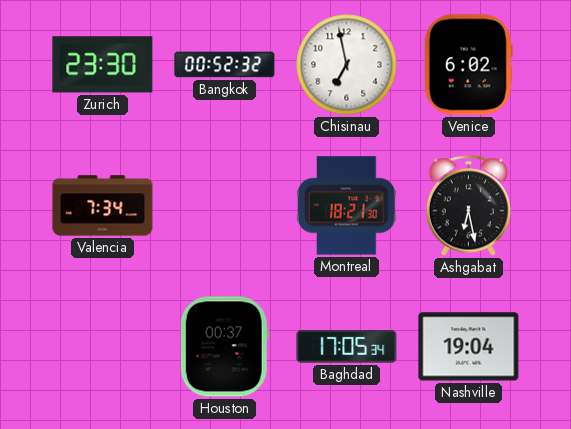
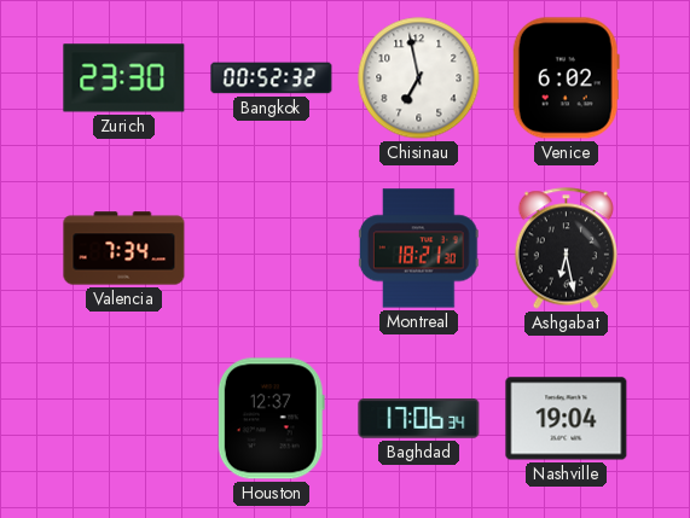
Houston: 00:37 -> 12:37
Baghdad: 17:05 -> 17:06
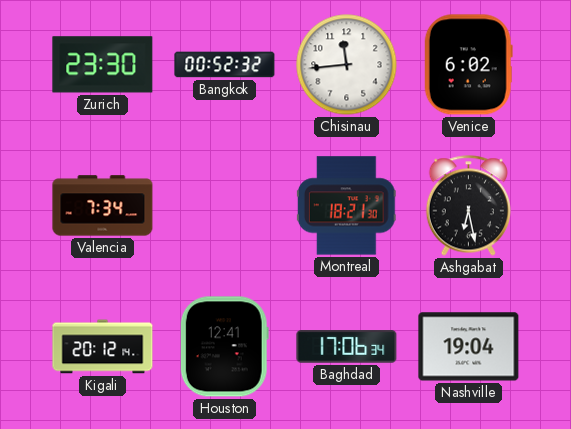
Chisinau: 6:58 -> 11:44
Kigali: none -> 20:12
Houston: 12:37 -> 12:41
